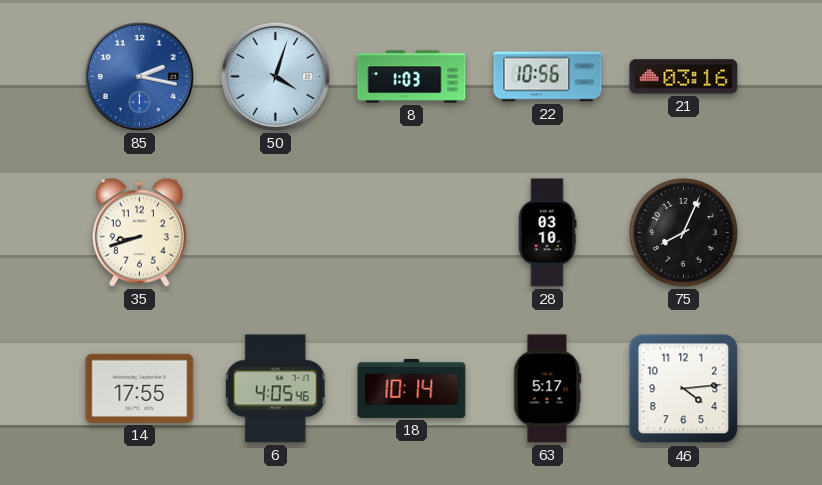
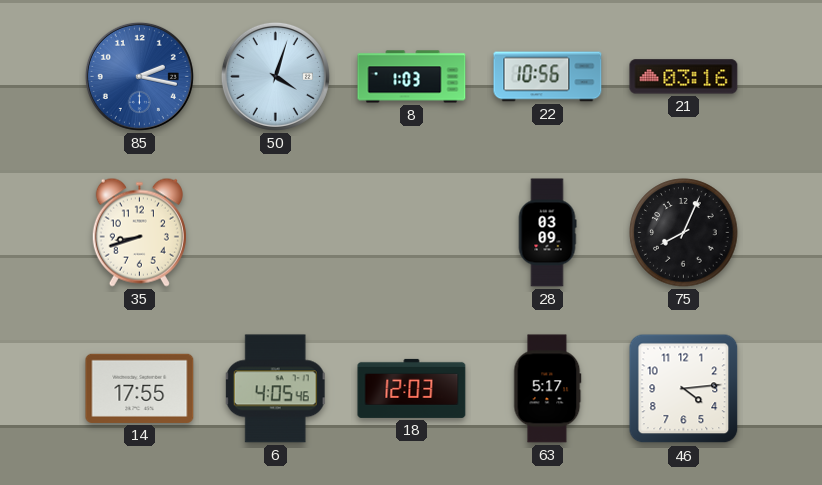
28: 03:10 -> 03:09
18: 10:14 -> 12:03
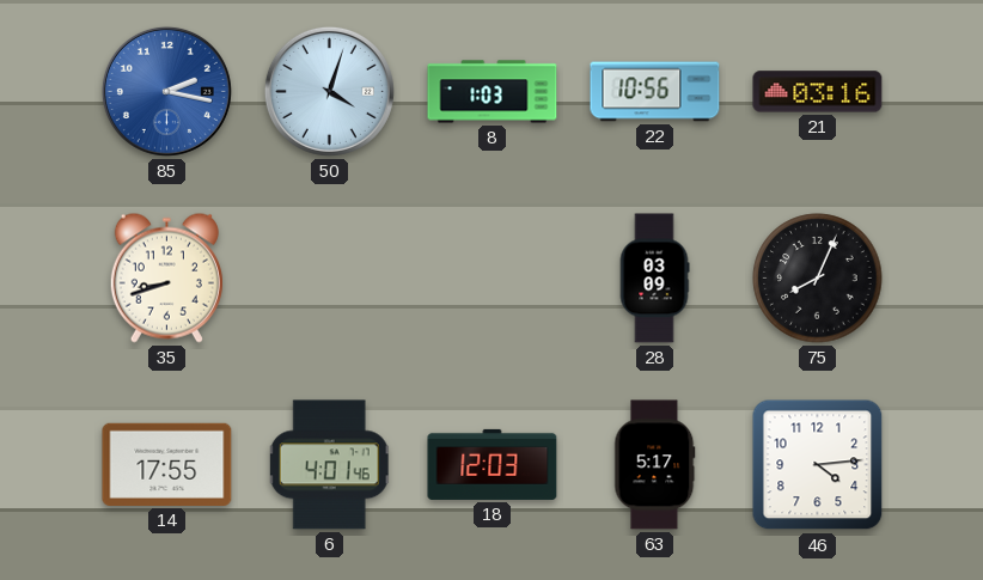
6: 4:05 -> 4:01
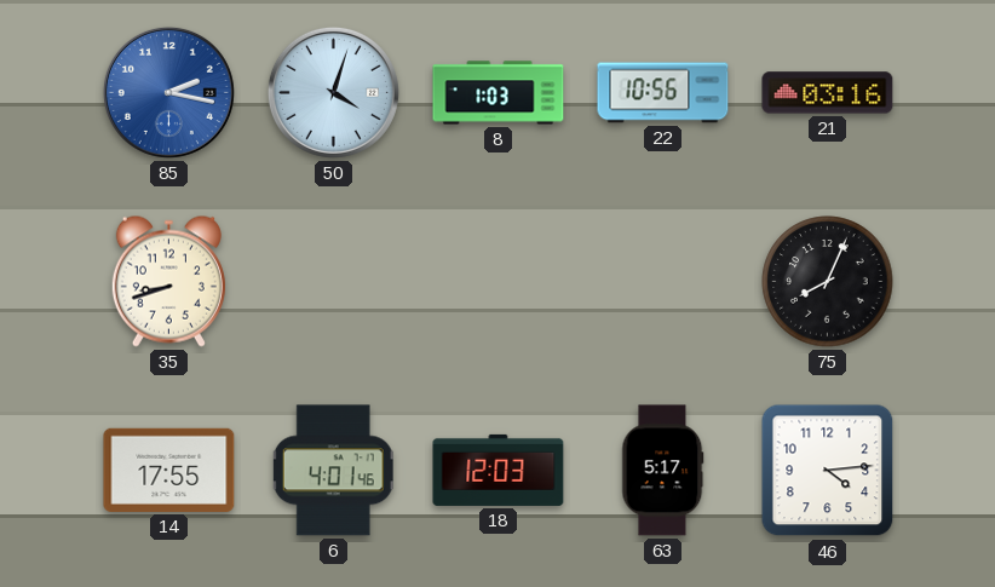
28: 03:09 -> none
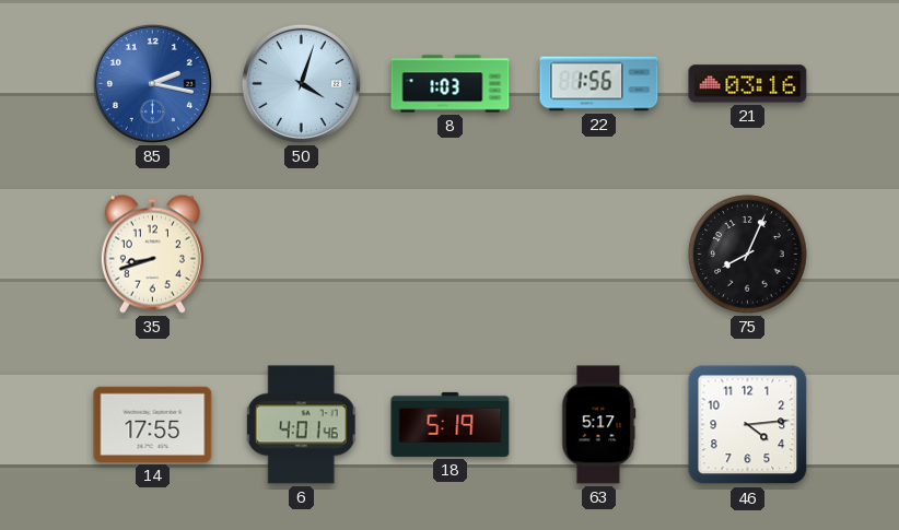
22: 10:56 -> 1:56
18: 12:03 -> 5:19
